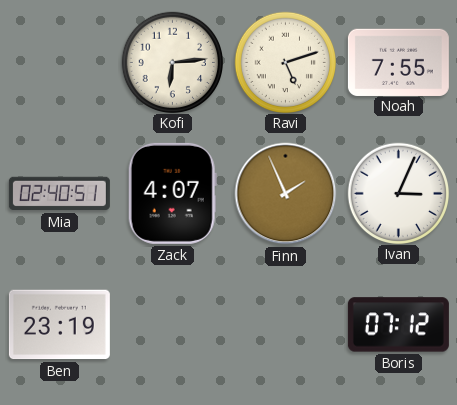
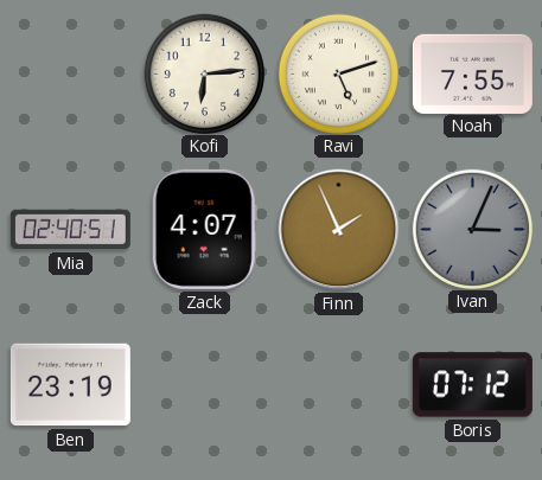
Ivan dial: white -> grey
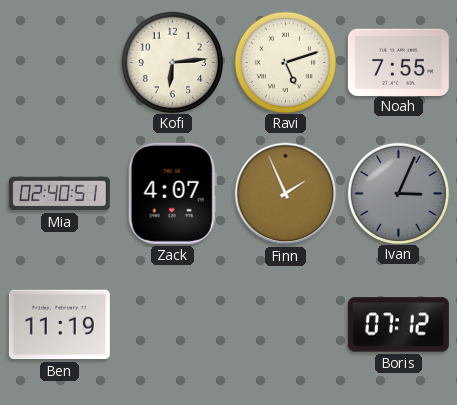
Ben: 23:19 -> 11:19
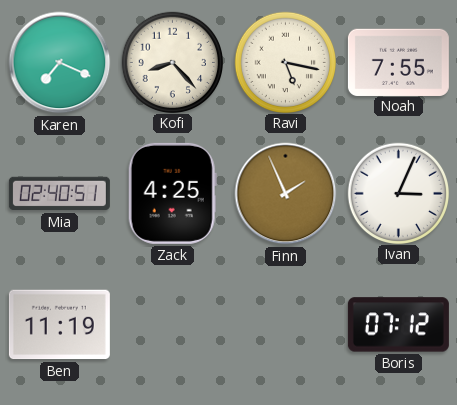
Karen: none -> 7:19
Kofi: 6:14 -> 8:23
Ravi: 5:12 -> 5:17
Zack: 4:07 -> 4:25
Ivan dial: grey -> white
